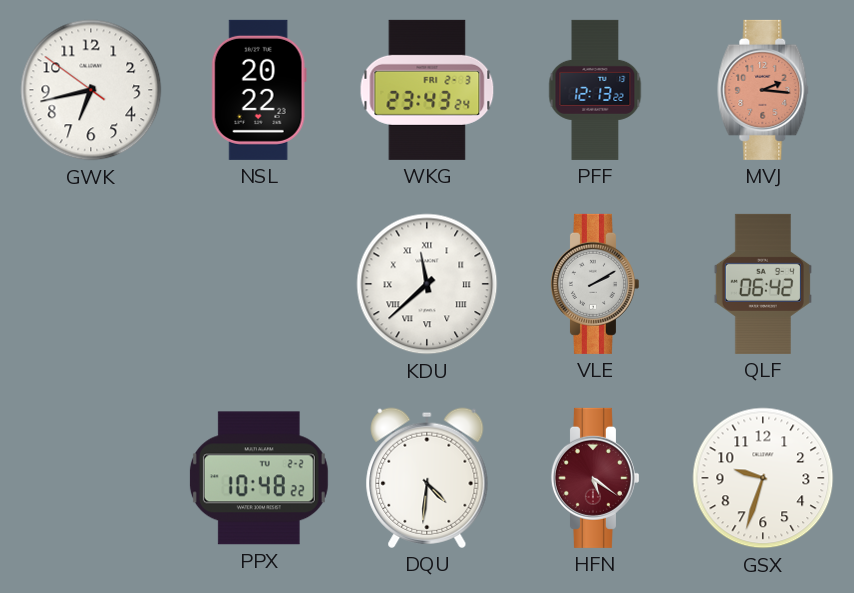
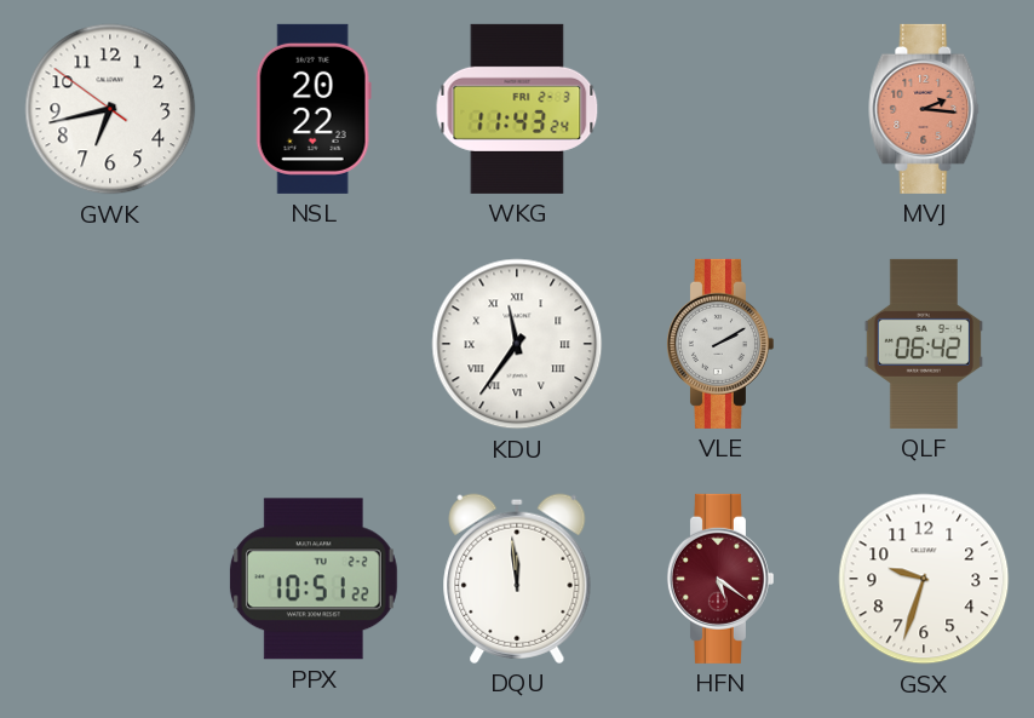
WKG: 23:43 -> 11:43
PFF: 12:13 -> none
KDU: 11:38 -> 11:36
PPX: 10:48 -> 10:51
DQU: 4:31 -> 11:59
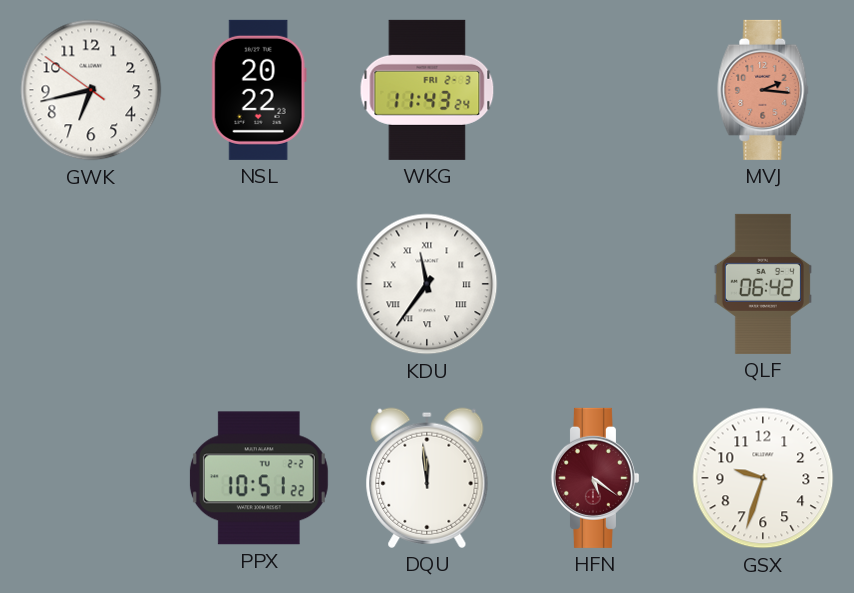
VLE: 2:10 -> none
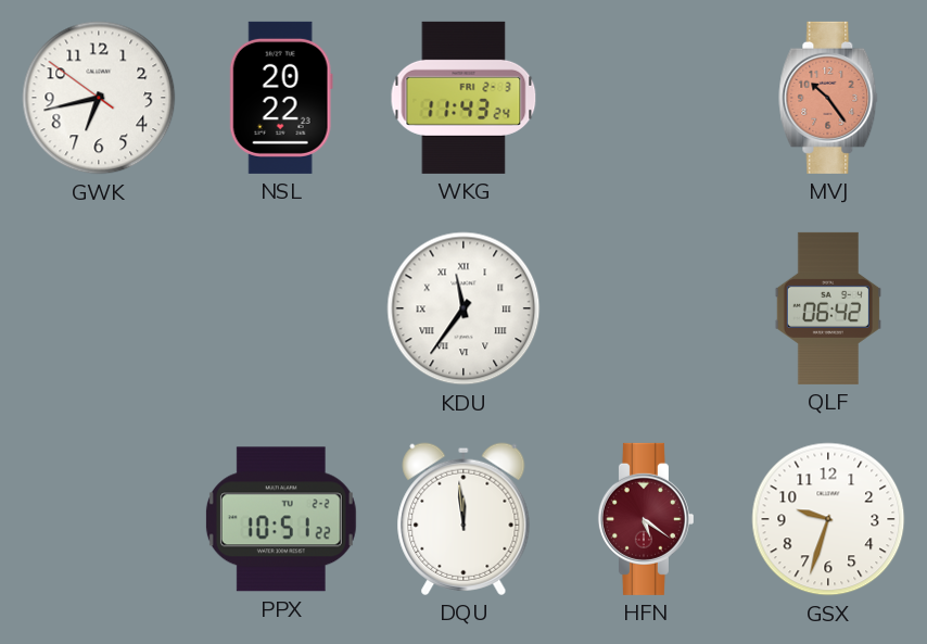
MVJ: 2:16 -> 10:24
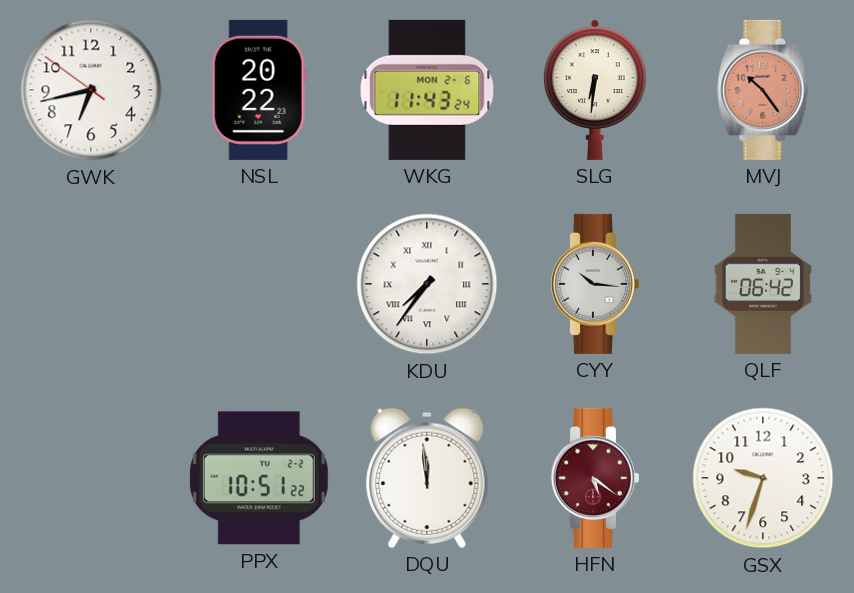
WKG date: FRI 2-3 -> MON 2-6
SLG: none -> 6:31
KDU: 11:36 -> 7:36
CYY: none -> 10:16
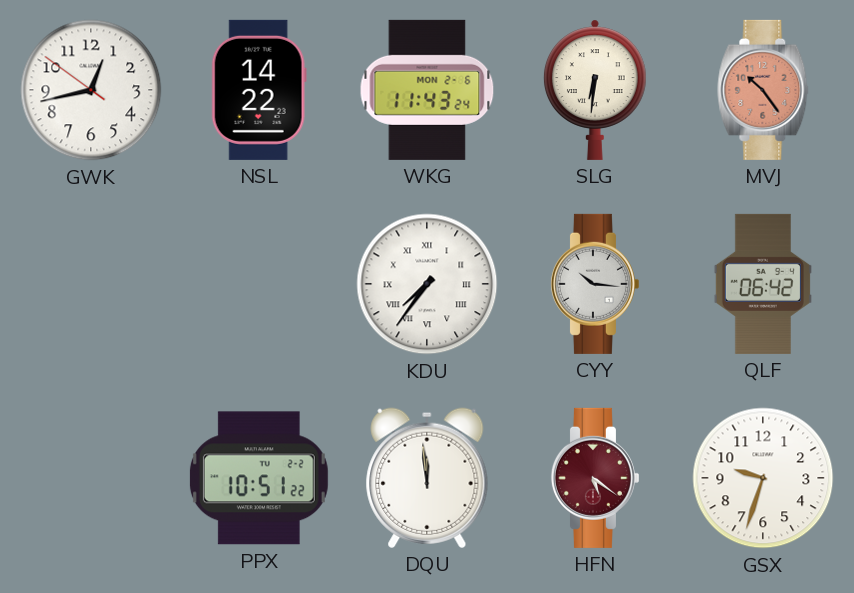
GWK: 6:42 -> 12:42
NSL: 20:22 -> 14:22
